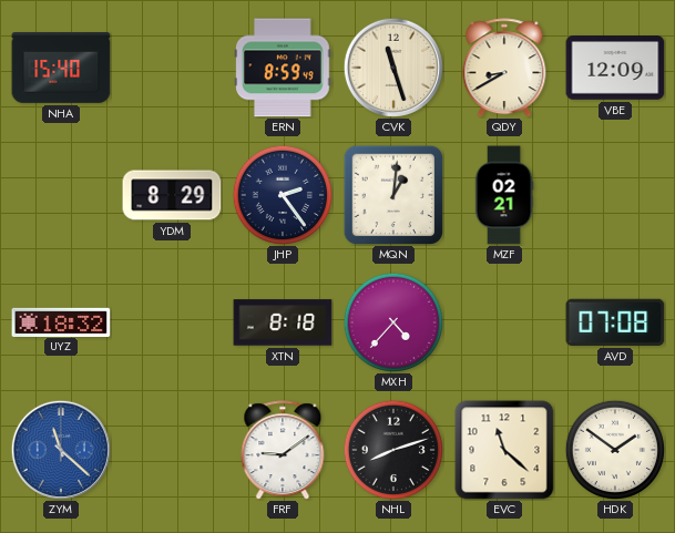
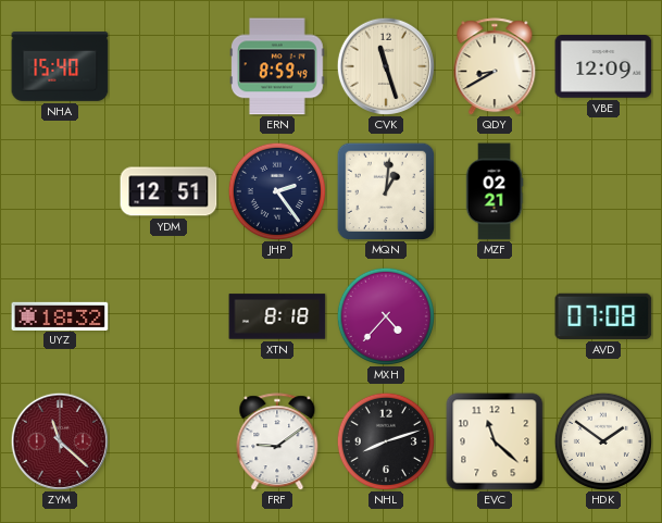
YDM: 8:29 -> 12:51
ZYM dial: blue -> burgundy
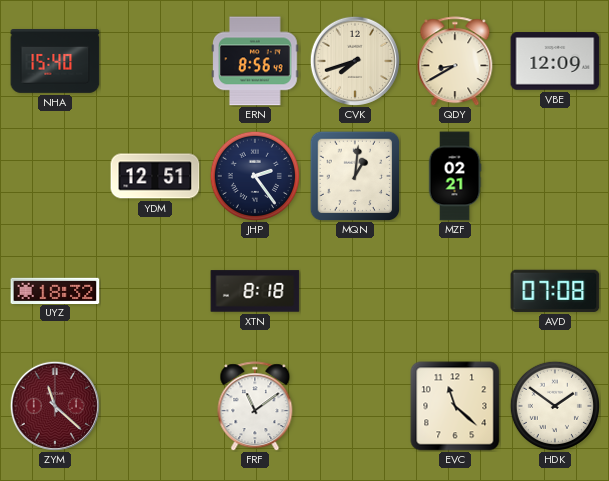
ERN: 8:59 -> 8:56
CVK: 11:27 -> 7:42
MXH: 4:37 -> none
FRF: 9:09 -> 11:09
NHL: 8:12 -> none
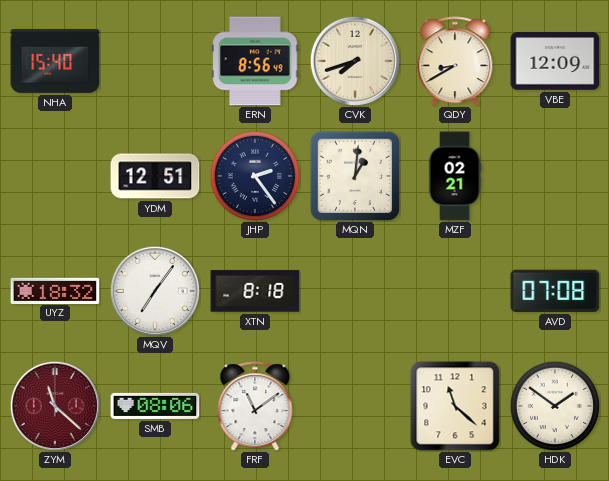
MQV: none -> 7:06
SMB: none -> 08:06
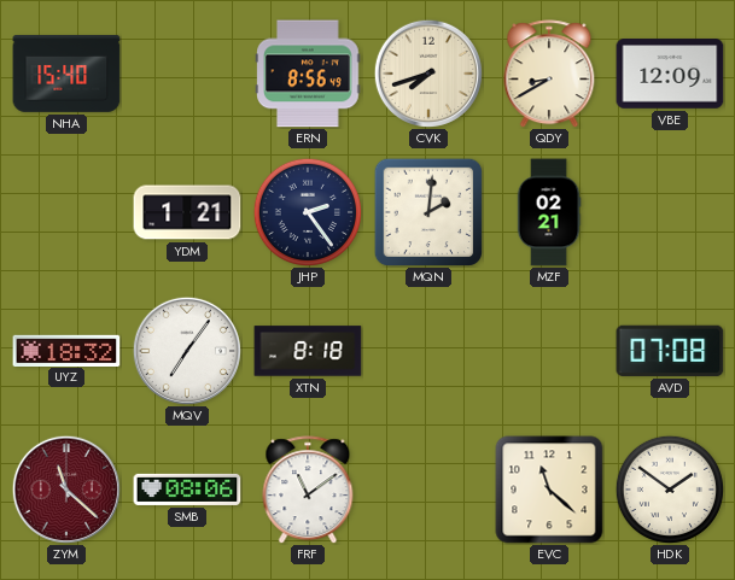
YDM: 12:51 -> 1:21
MQN: 1:01 -> 2:01
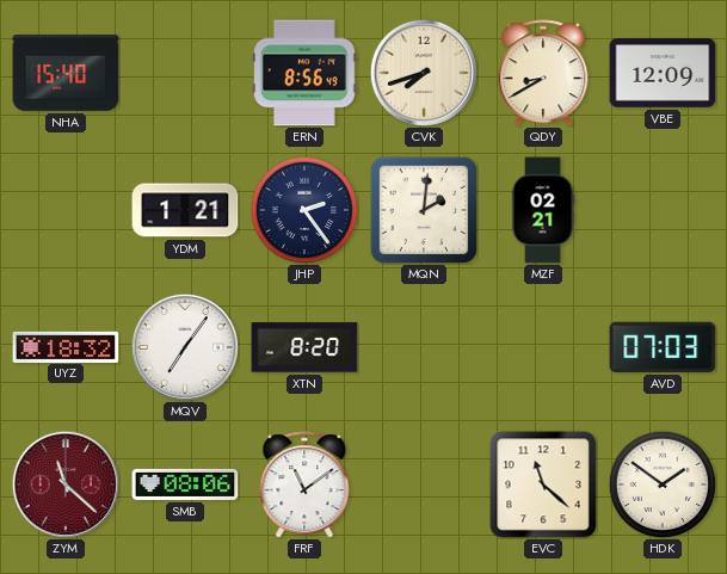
XTN: 8:18 -> 8:20
AVD: 07:08 -> 07:03
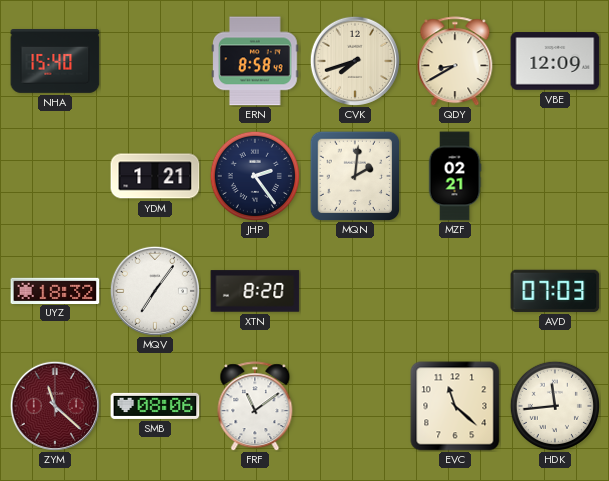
ERN: 8:56 -> 8:58
HDK: 1:51 -> 11:44
